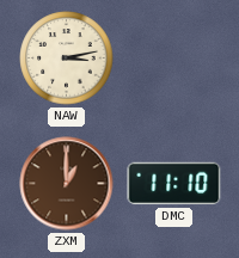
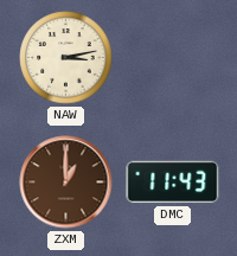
DMC: 11:10 -> 11:43
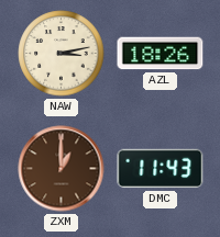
AZL: none -> 18:26
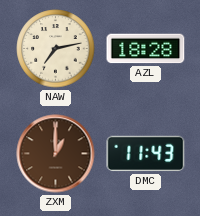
NAW: 3:13 -> 7:13
AZL: 18:26 -> 18:28
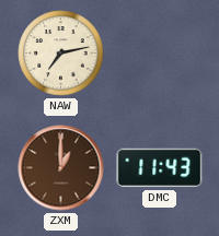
AZL: 18:28 -> none
